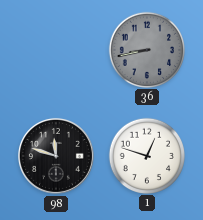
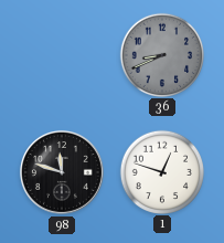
36: 8:43 -> 8:41
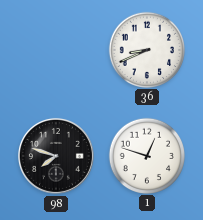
36 dial: grey -> white
98: 11:48 -> 7:48
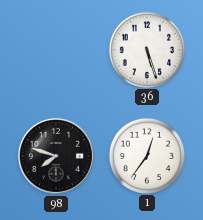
36: 8:41 -> 5:27
1: 12:48 -> 12:36
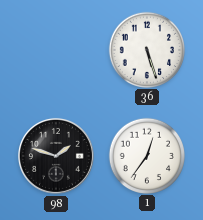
98: 7:48 -> 1:48
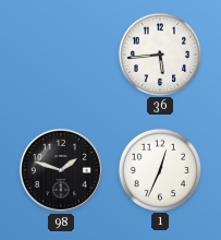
36: 5:27 -> 5:44
1: 12:36 -> 12:34
